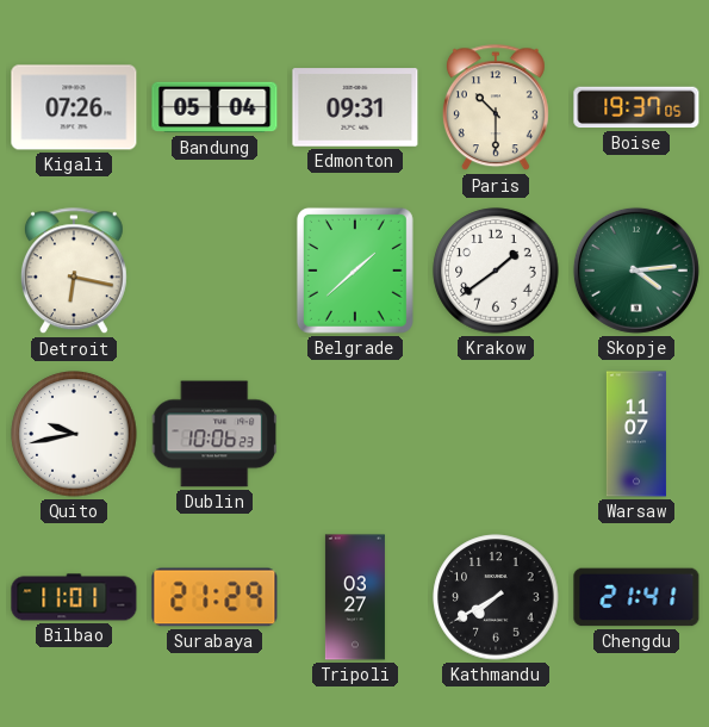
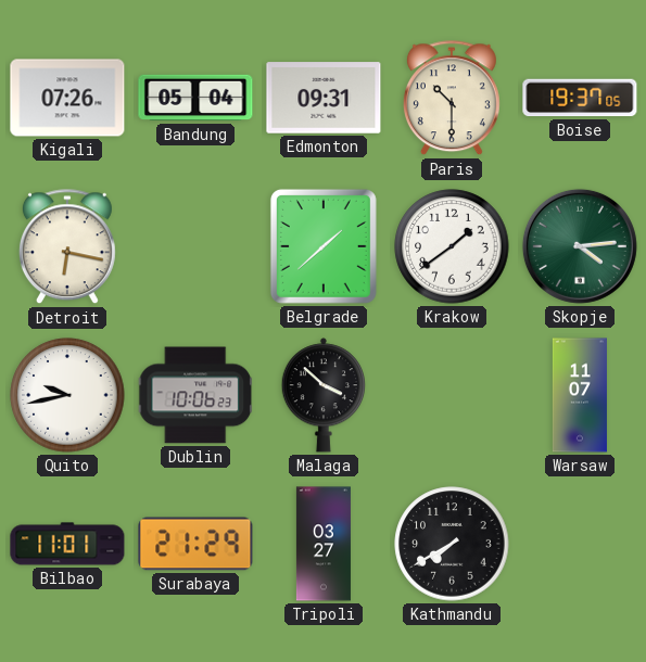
Malaga: none -> 3:52
Chengdu: 21:41 -> none
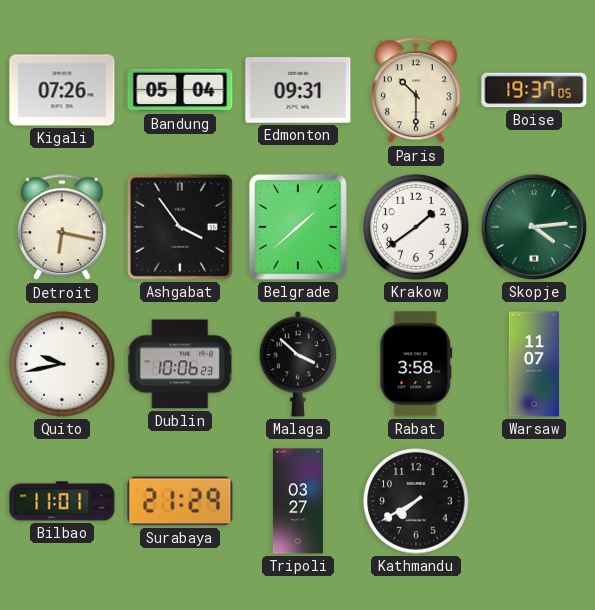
Ashgabat: none -> 3:54
Rabat: none -> 3:58
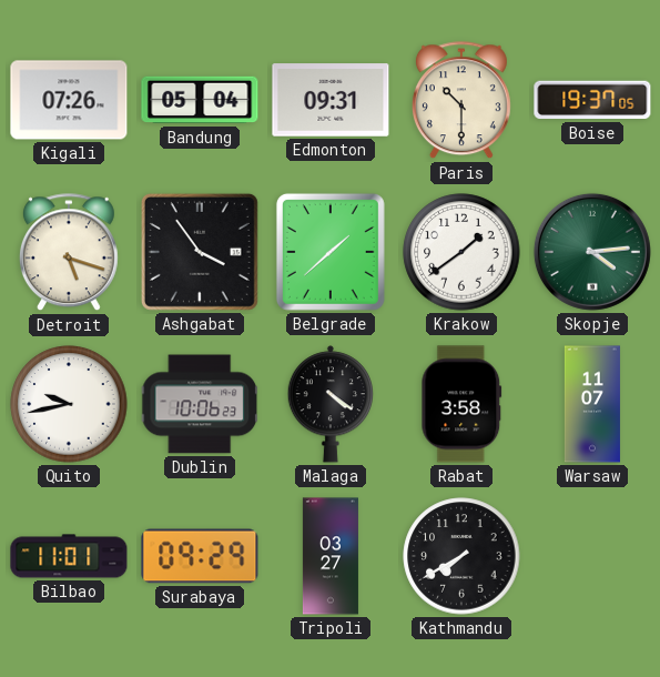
Detroit: 6:17 -> 5:18
Malaga: 3:52 -> 4:21
Surabaya: 21:29 -> 09:29
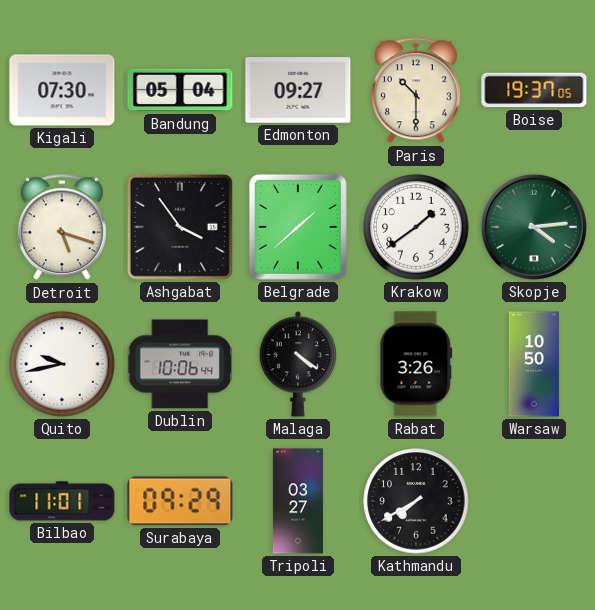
Kigali: 07:26 -> 07:30
Edmonton: 09:31 -> 09:27
Dublin: 10:06:23 -> 10:06:44
Rabat: 3:58 -> 3:26
Warsaw: 11:07 -> 10:50
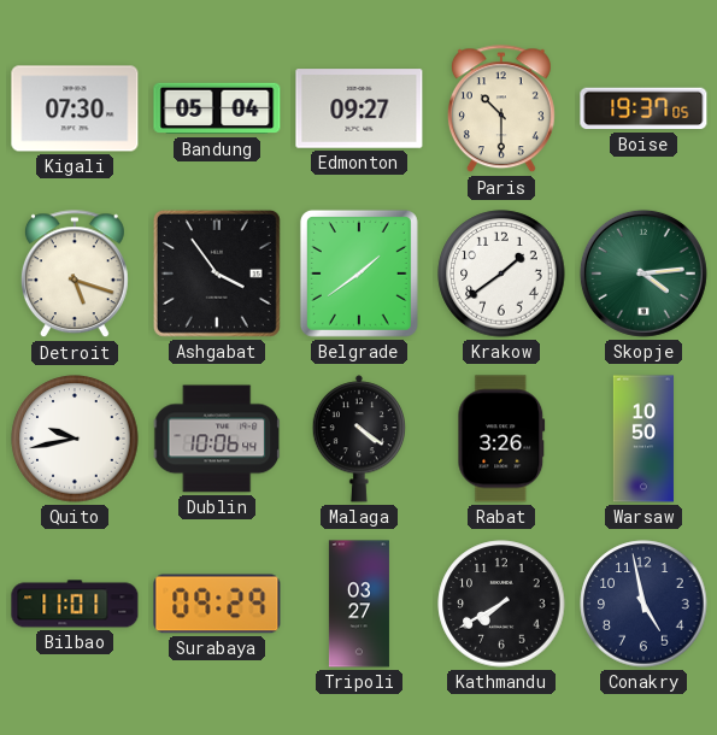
Belgrade: 1:38 -> 1:39
Conakry: none -> 4:58
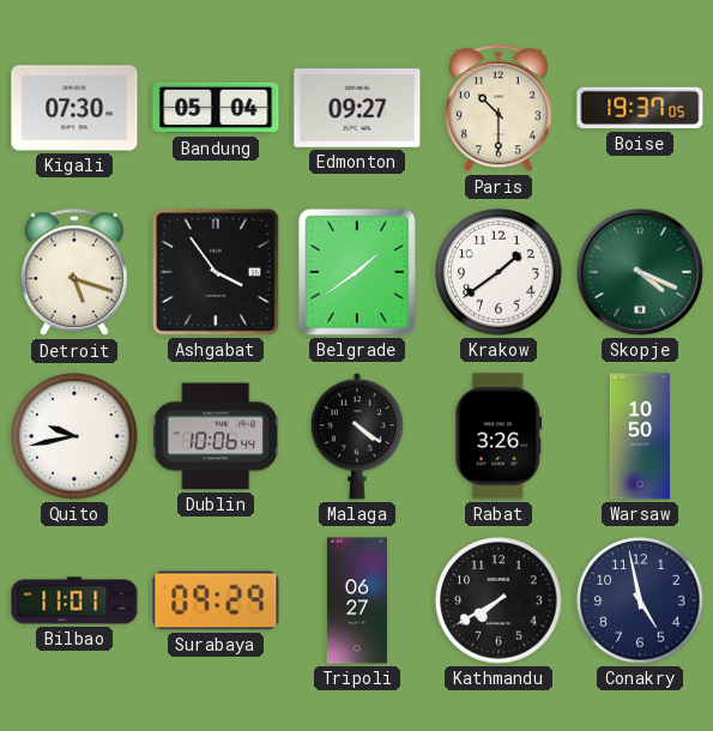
Skopje: 4:14 -> 4:19
Tripoli: 03:27 -> 06:27
